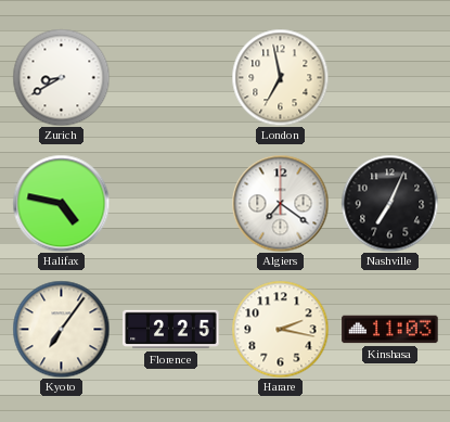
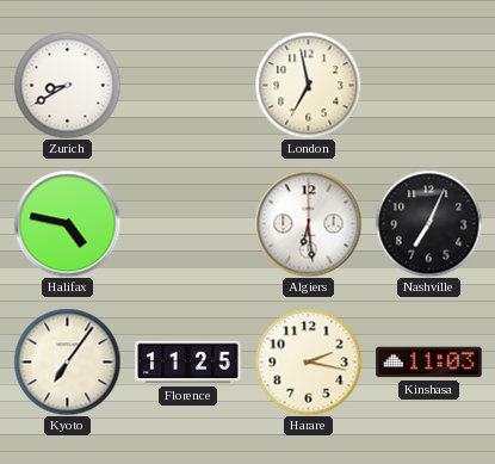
Algiers: 7:21 -> 6:29
Florence: 2:25 -> 11:25
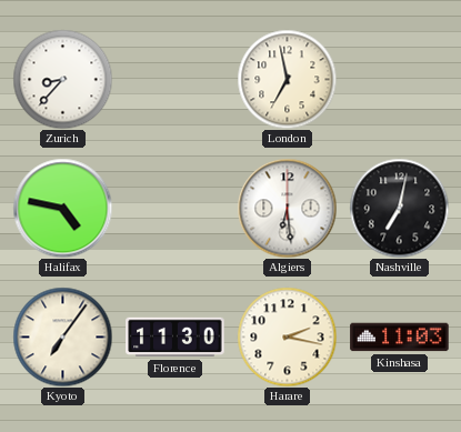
Zurich: 8:40 -> 8:37
Nashville: 7:04 -> 7:02
Florence: 11:25 -> 11:30
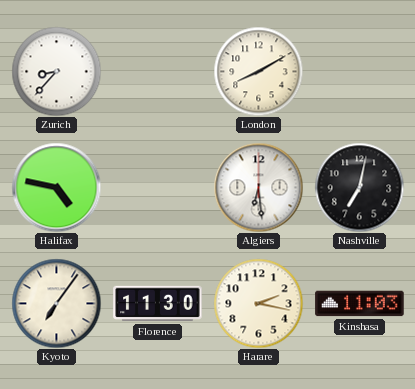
London: 6:58 -> 8:10
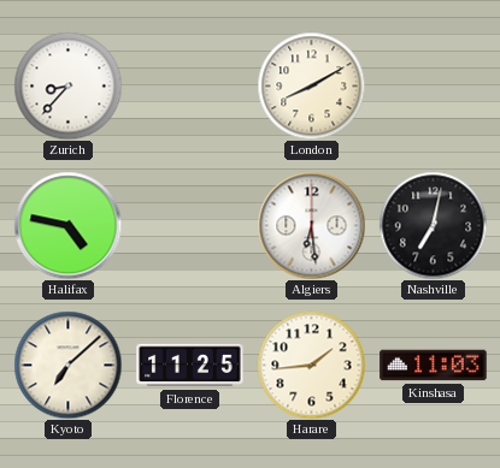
Kyoto: 7:06 -> 7:08
Florence: 11:30 -> 11:25
Harare: 2:17 -> 1:44
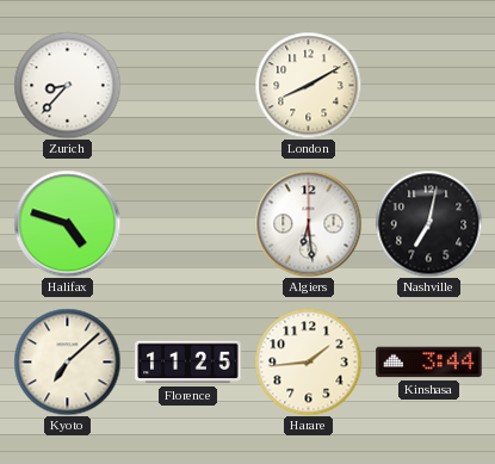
Halifax: 4:47 -> 4:48
Kinshasa: 11:03 -> 3:44
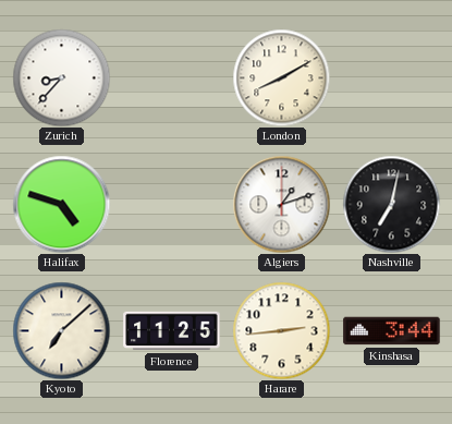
Algiers: 6:29 -> 1:12
Harare: 1:44 -> 2:44
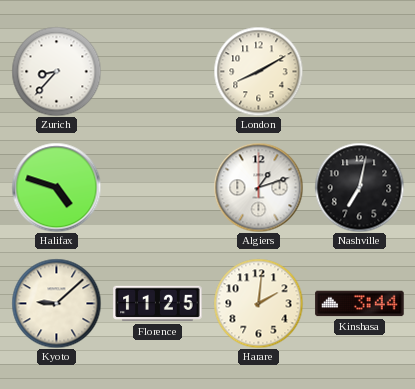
Kyoto: 7:08 -> 9:08
Harare: 2:44 -> 2:01
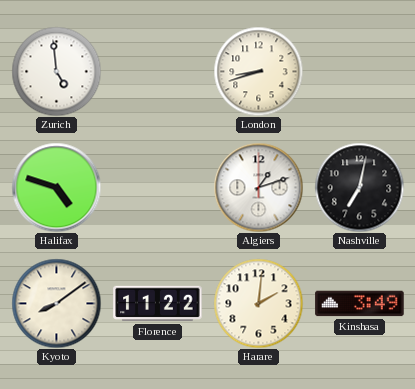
Zurich: 8:37 -> 4:59
London: 8:10 -> 8:42
Kyoto: 9:08 -> 8:09
Florence: 11:25 -> 11:22
Kinshasa: 3:44 -> 3:49
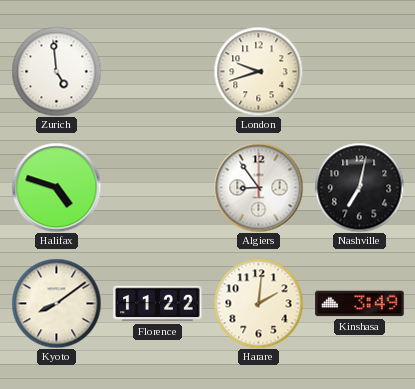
London: 8:42 -> 9:42
Algiers: 1:12 -> 8:54
